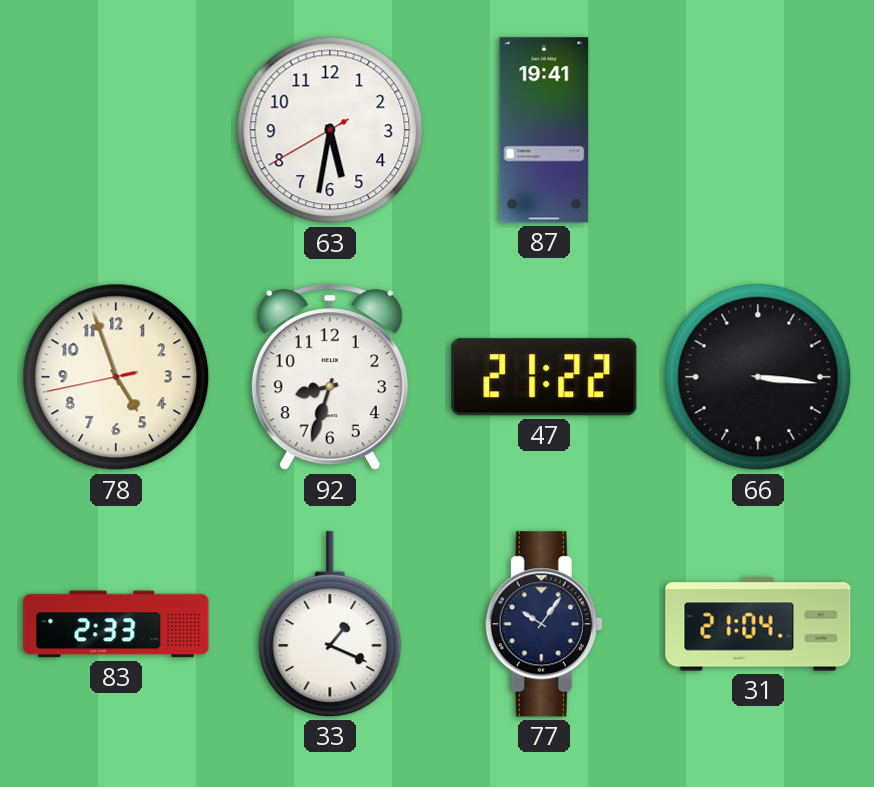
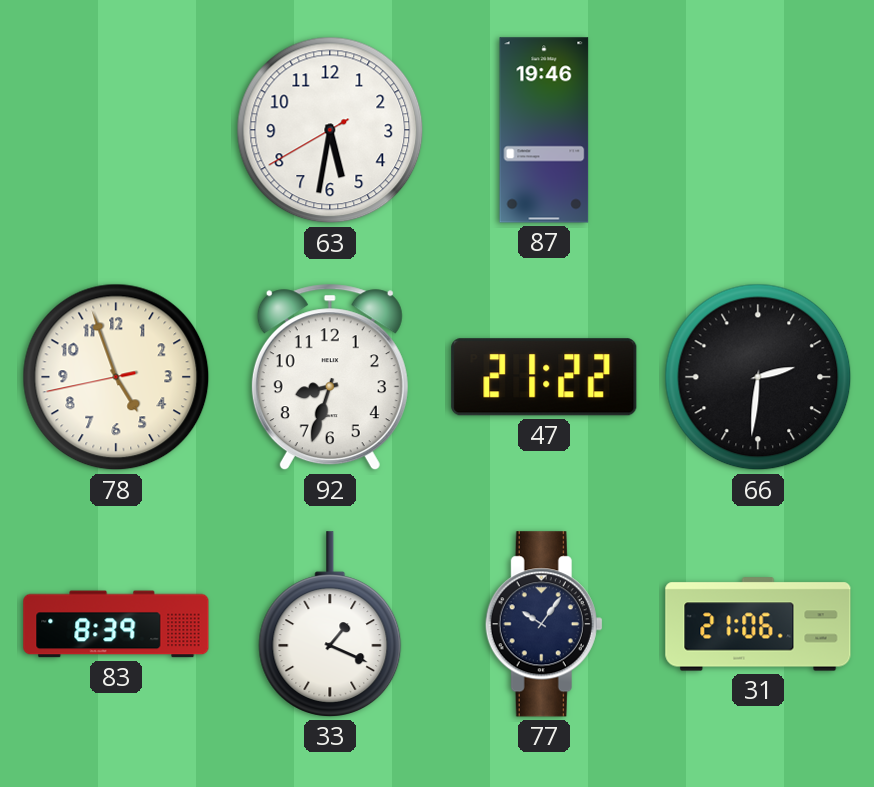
87: 19:41 -> 19:46
66: 3:16 -> 2:31
83: 2:33 -> 8:39
31: 21:04 -> 21:06
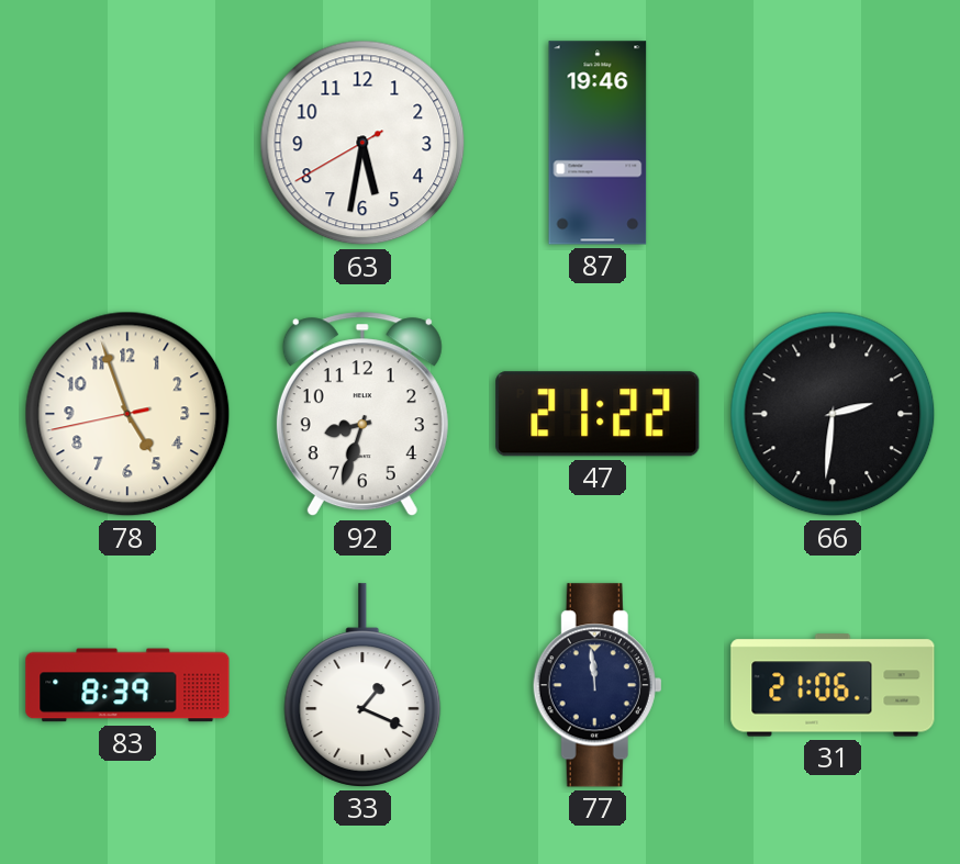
77: 10:06 -> 11:59
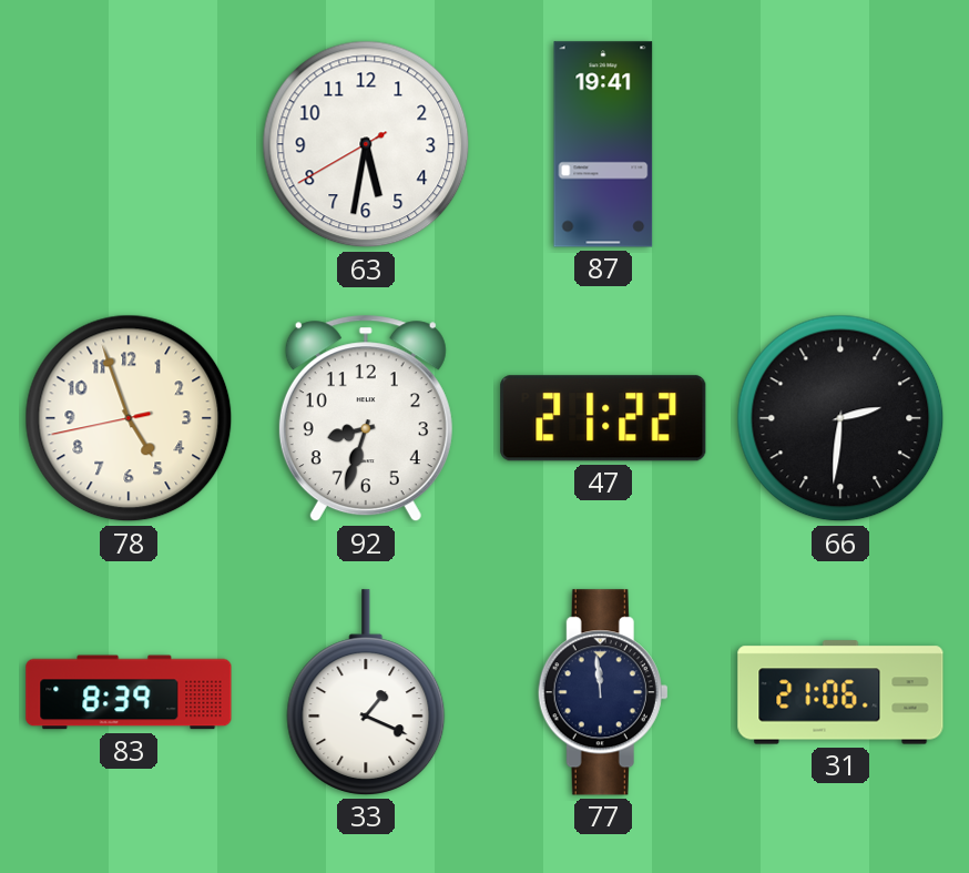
87: 19:46 -> 19:41
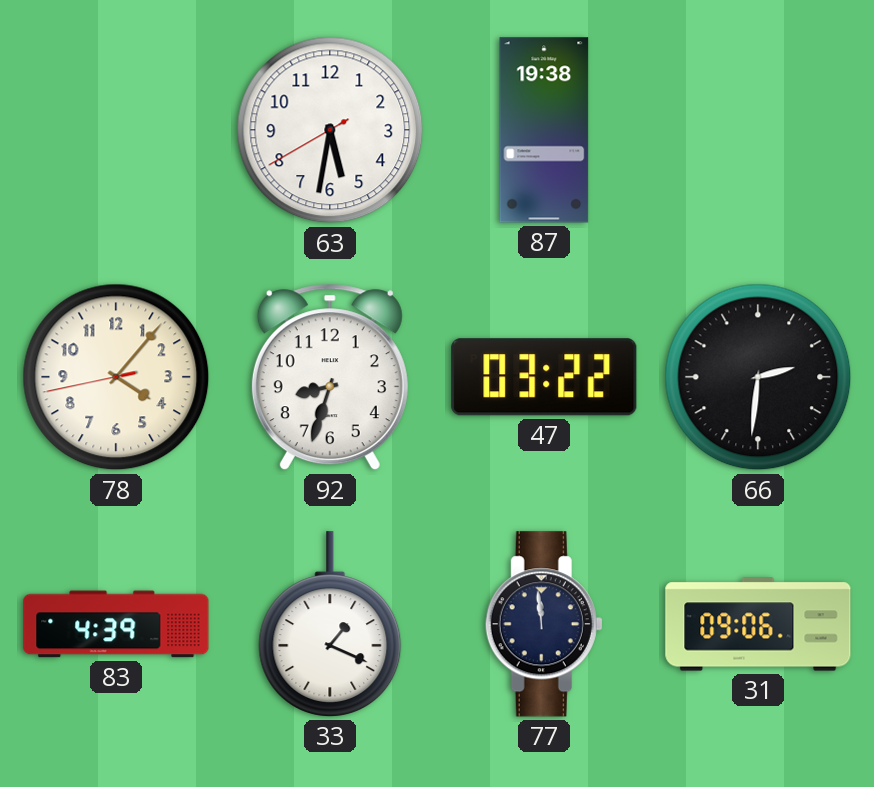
87: 19:41 -> 19:38
78: 4:56 -> 4:06
47: 21:22 -> 03:22
83: 8:39 -> 4:39
31: 21:06 -> 09:06
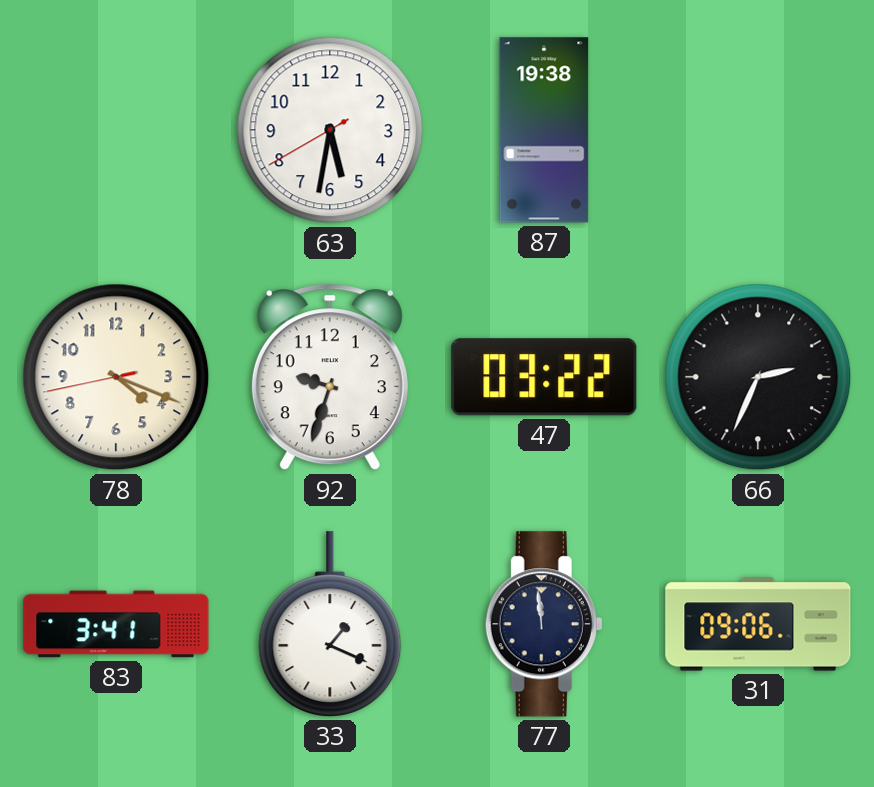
78: 4:06 -> 4:18
92: 8:33 -> 9:33
66: 2:31 -> 2:34
83: 4:39 -> 3:41
